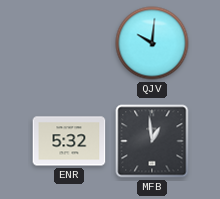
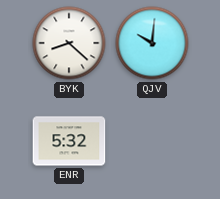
BYK: none -> 8:22
MFB: 12:59 -> none
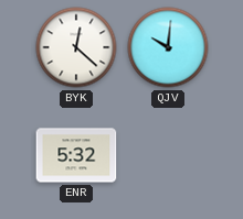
BYK: 8:22 -> 12:22
